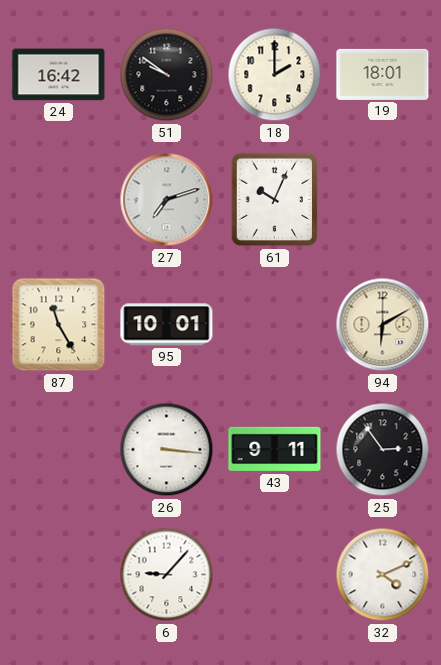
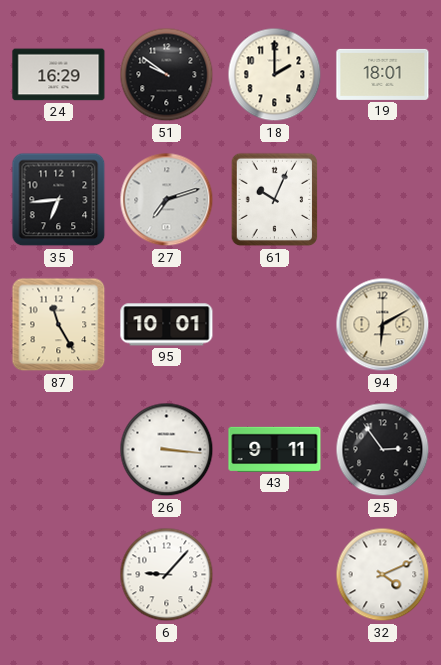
24: 16:42 -> 16:29
35: none -> 6:44
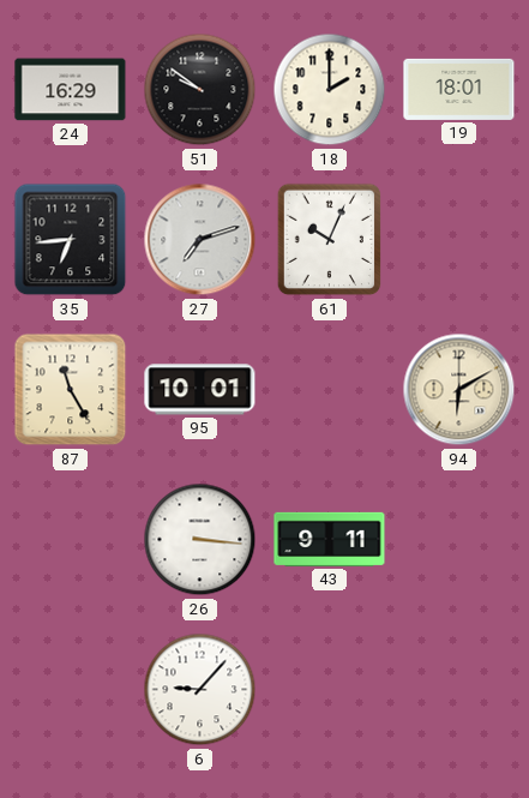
25: 2:54 -> none
32: 4:11 -> none
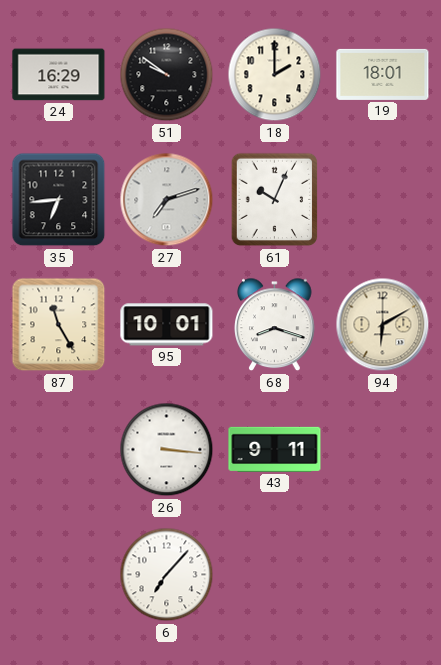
68: none -> 8:18
6: 9:07 -> 7:07
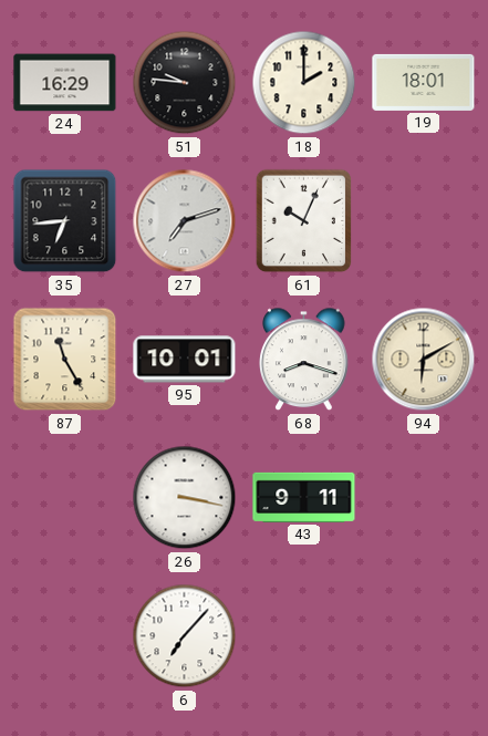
51: 9:51 -> 9:46
26: 3:16 -> 3:17
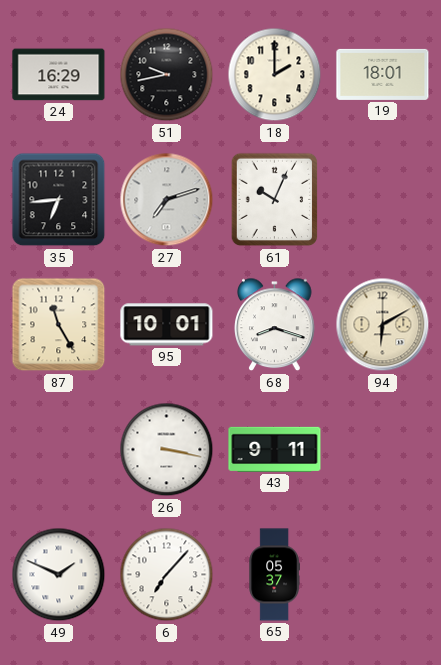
51: 9:46 -> 9:43
49: none -> 1:49
65: none -> 05:37
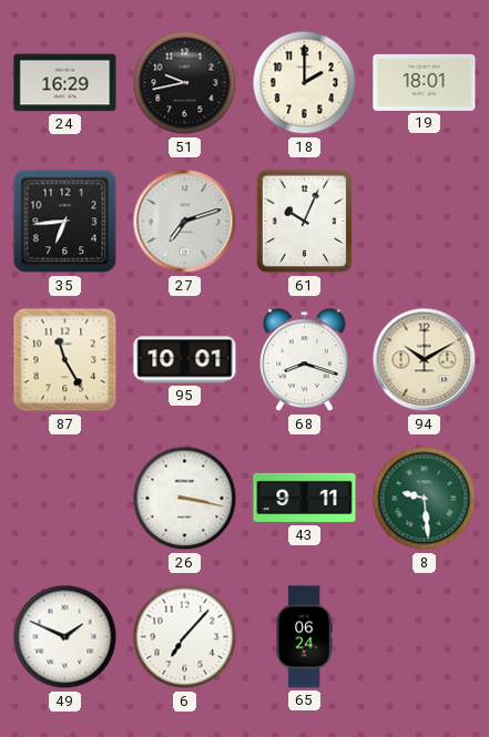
94: 6:10 -> 10:10
8: none -> 9:29
65: 05:37 -> 06:24
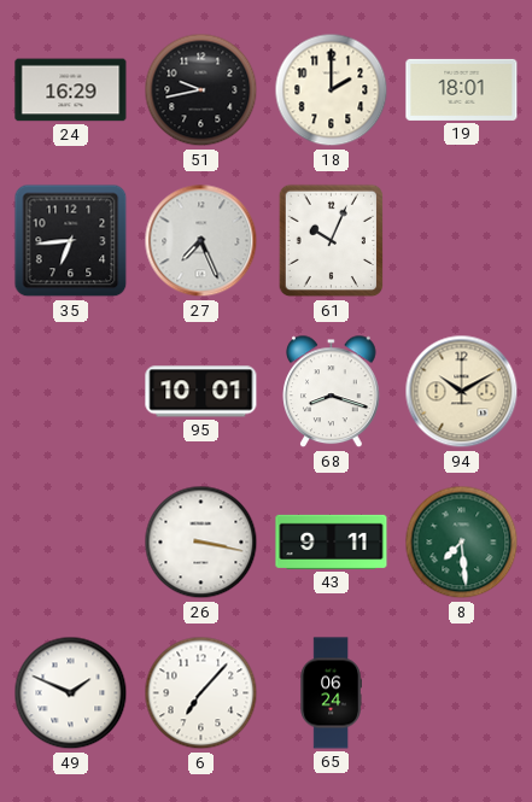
27: 7:12 -> 7:26
87: 11:25 -> none
8: 9:29 -> 7:29
